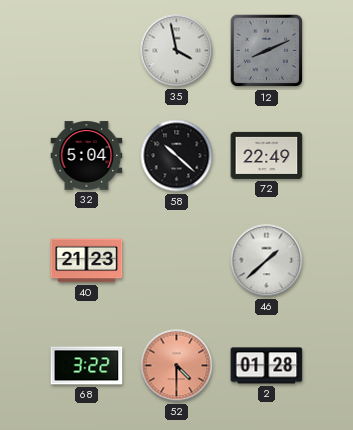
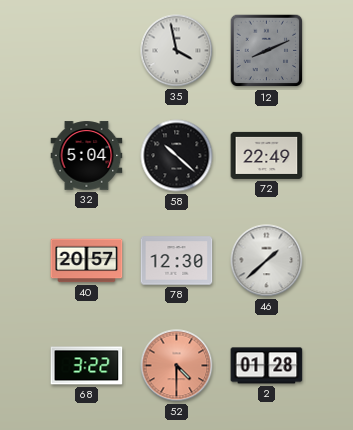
40: 21:23 -> 20:57
78: none -> 12:30
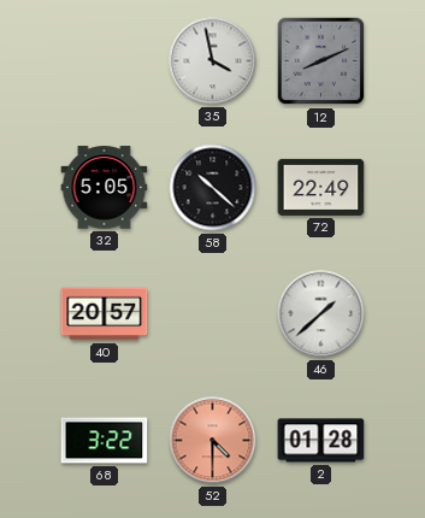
32: 5:04 -> 5:05
78: 12:30 -> none
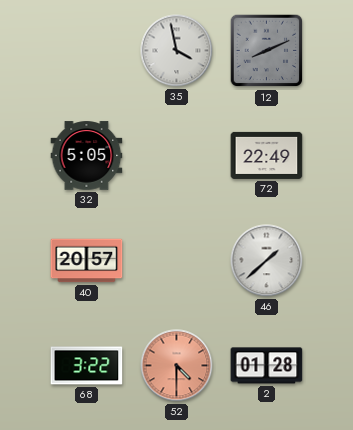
58: 10:22 -> none
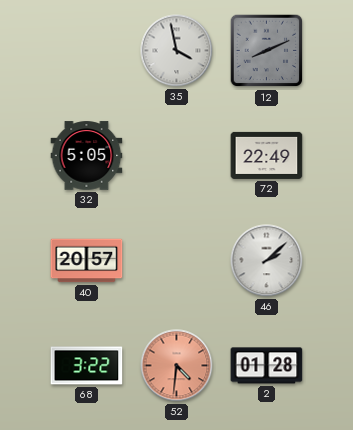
46: 1:38 -> 2:08
52: 4:30 -> 4:31
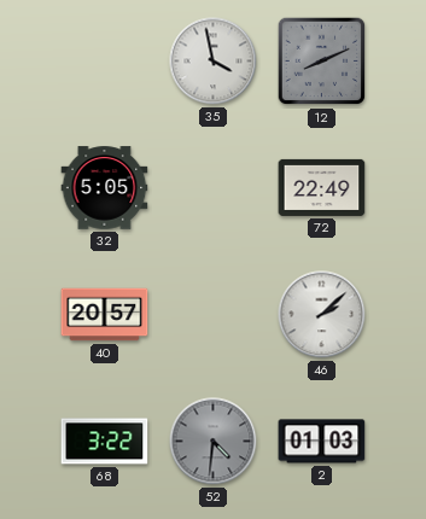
52 dial: salmon -> grey
2: 01:28 -> 01:03
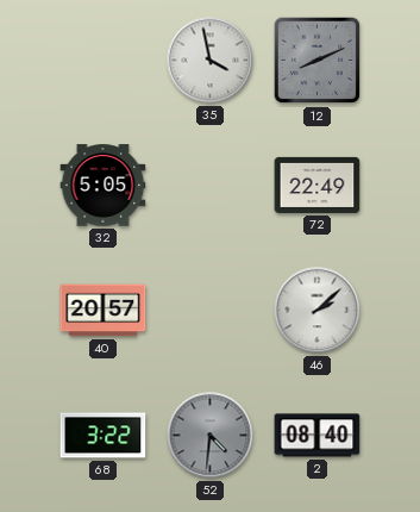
2: 01:03 -> 08:40
